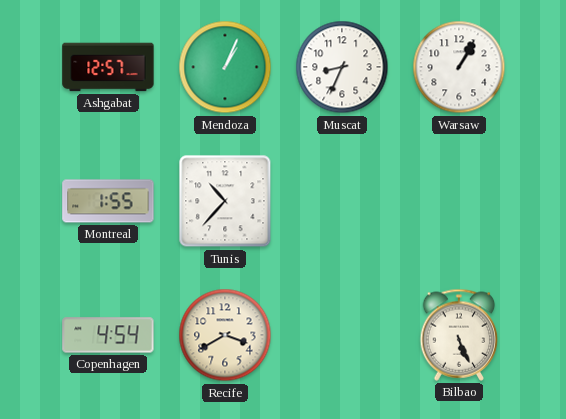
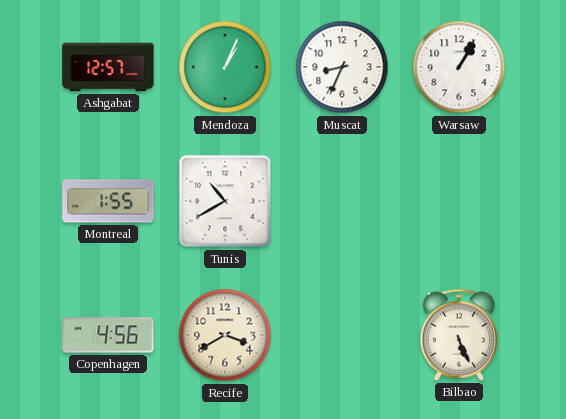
Tunis: 10:37 -> 10:40
Copenhagen: 4:54 -> 4:56
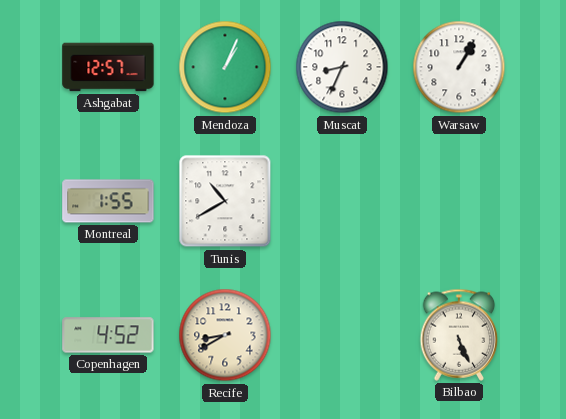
Copenhagen: 4:56 -> 4:52
Recife: 3:40 -> 8:40
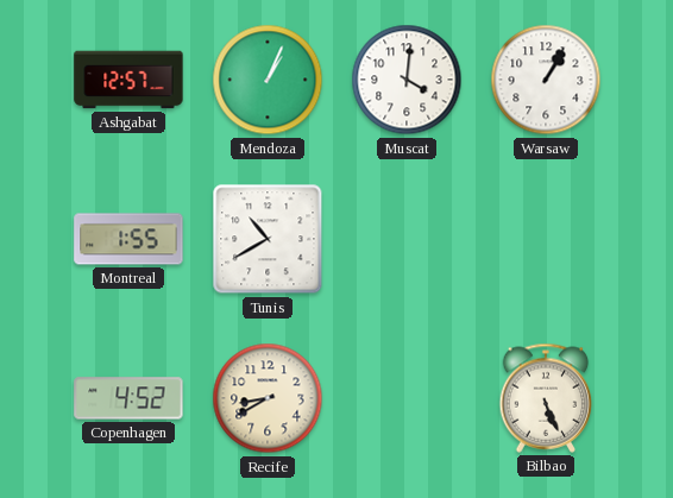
Muscat: 8:34 -> 4:01
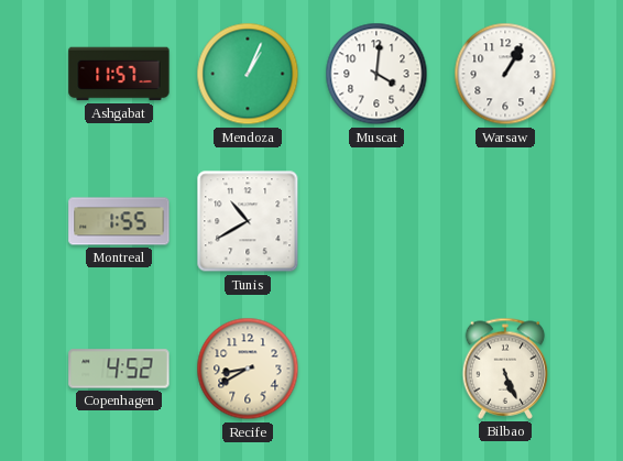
Ashgabat: 12:57 -> 11:57
